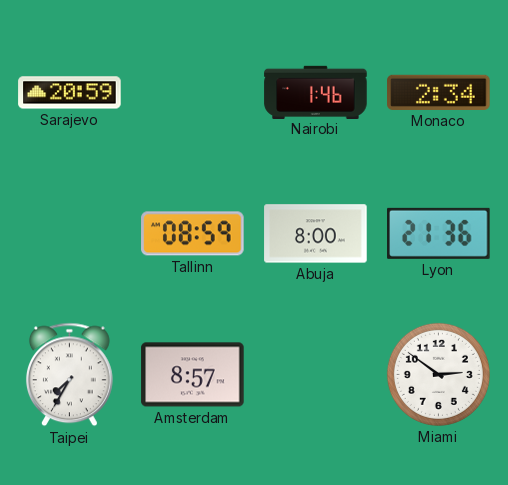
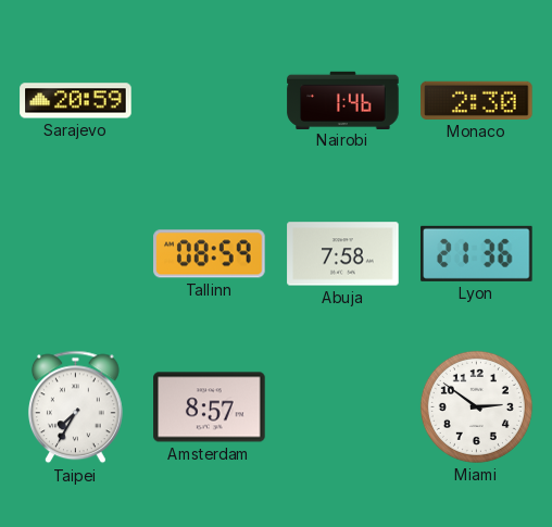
Monaco: 2:34 -> 2:30
Abuja: 8:00 -> 7:58
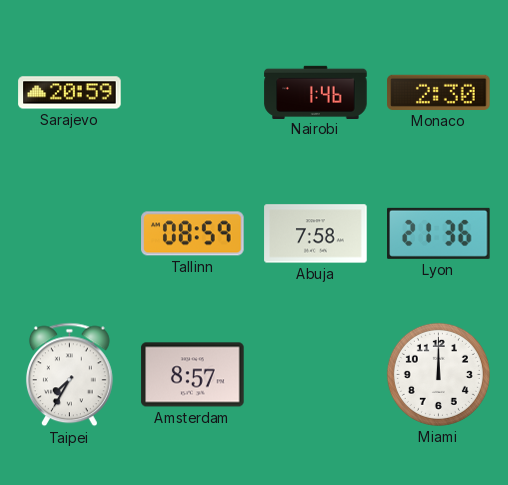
Miami: 2:51 -> 12:00
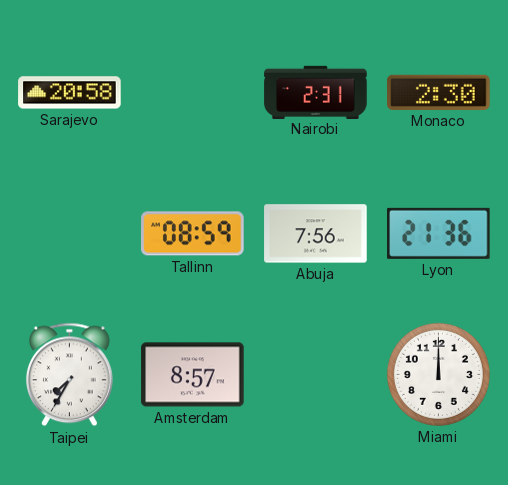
Sarajevo: 20:59 -> 20:58
Nairobi: 1:46 -> 2:31
Abuja: 7:58 -> 7:56
